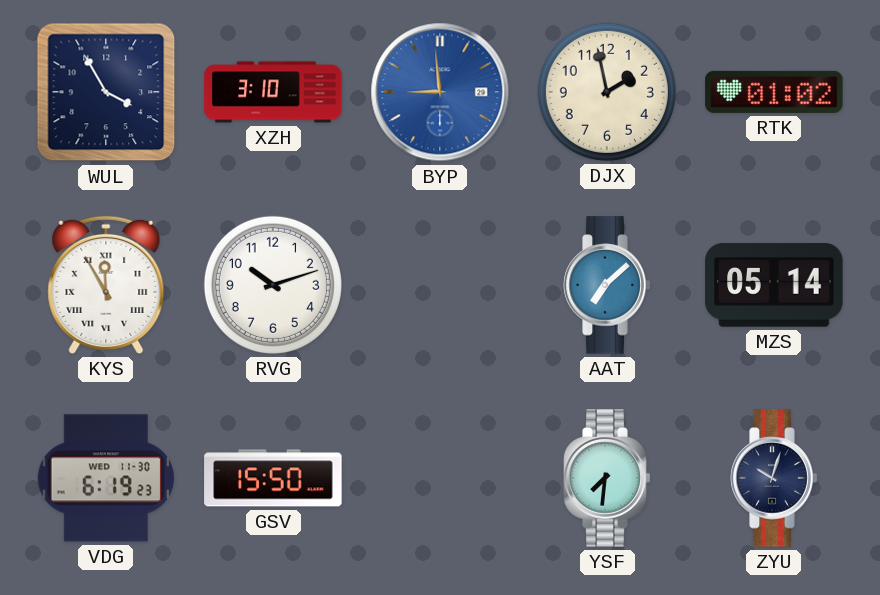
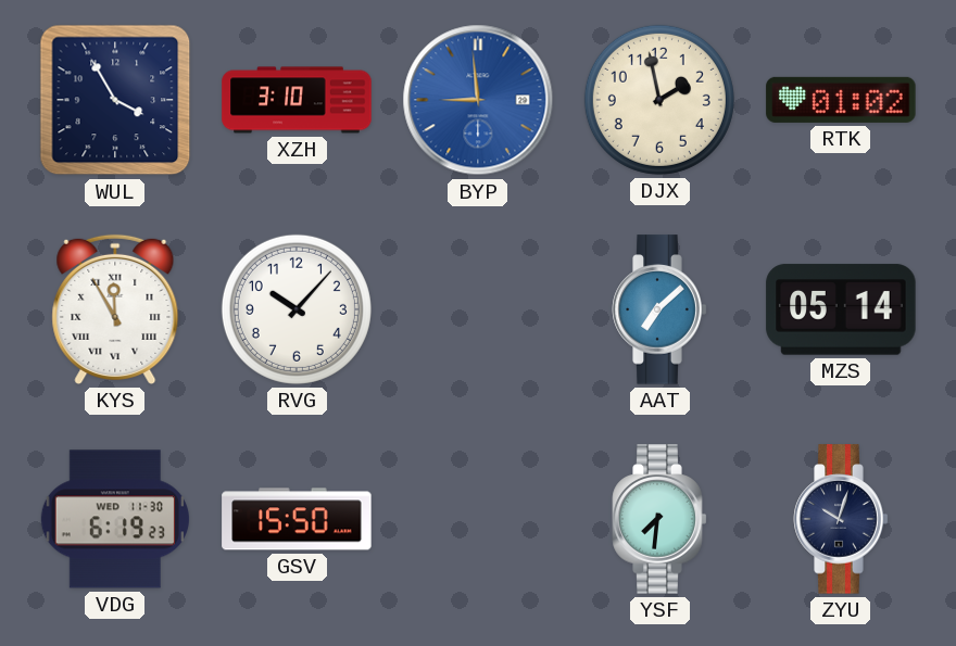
RVG: 10:12 -> 10:07
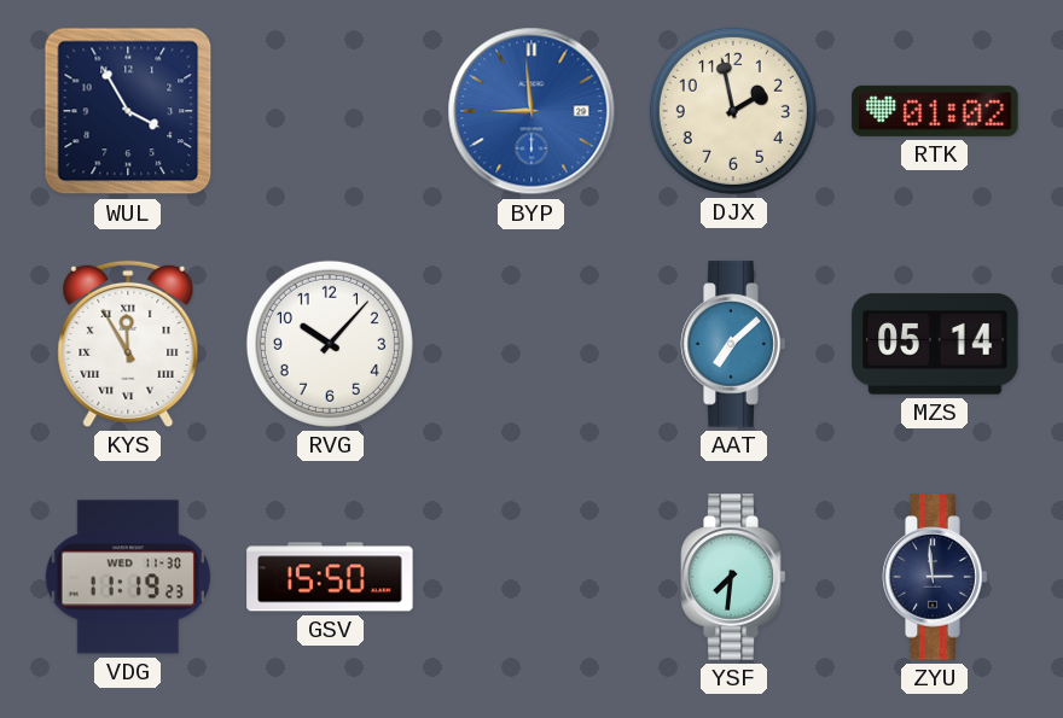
XZH: 3:10 -> none
VDG: 6:19 -> 11:19
ZYU: 10:03 -> 2:59
